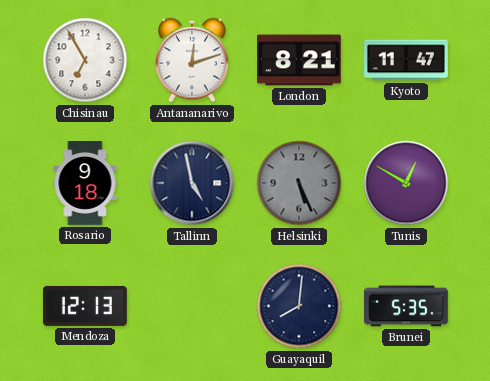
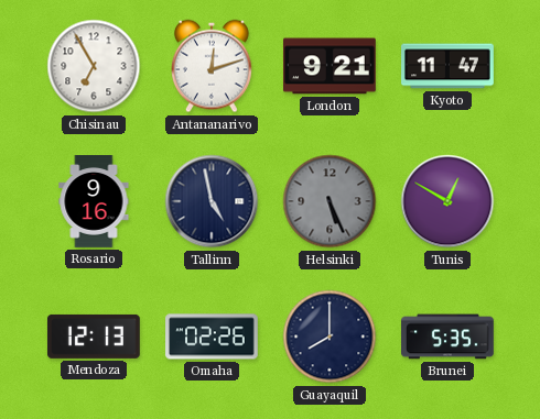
London: 8:21 -> 9:21
Rosario: 9:18 -> 9:16
Omaha: none -> 02:26
Guayaquil: 8:01 -> 8:00
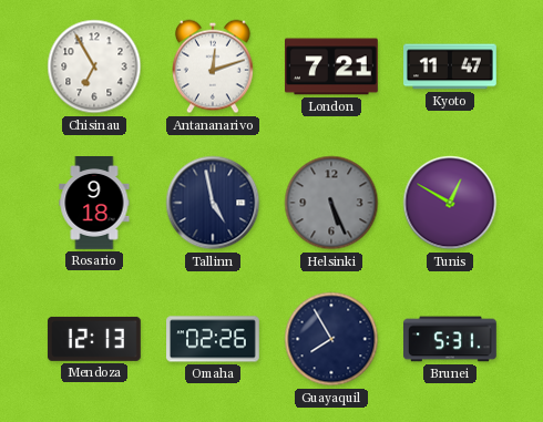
London: 9:21 -> 7:21
Rosario: 9:16 -> 9:18
Guayaquil: 8:00 -> 7:55
Brunei: 5:35 -> 5:31
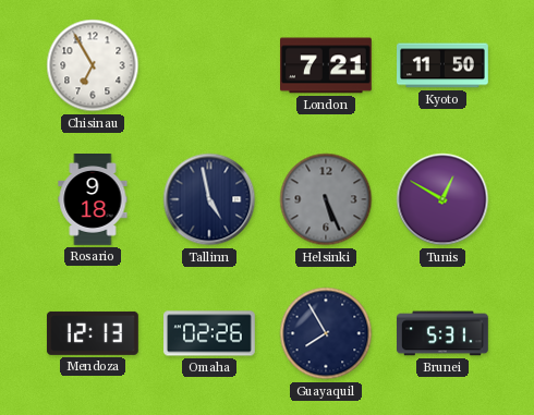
Antananarivo: 12:12 -> none
Kyoto: 11:47 -> 11:50
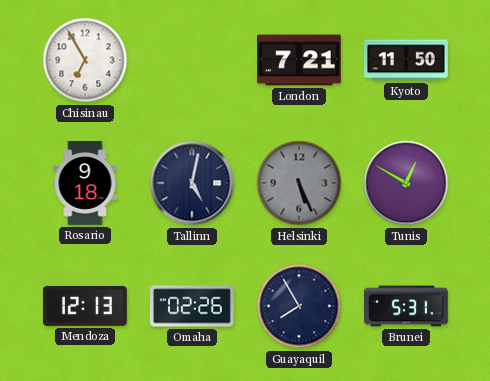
Tallinn: 4:58 -> 5:02
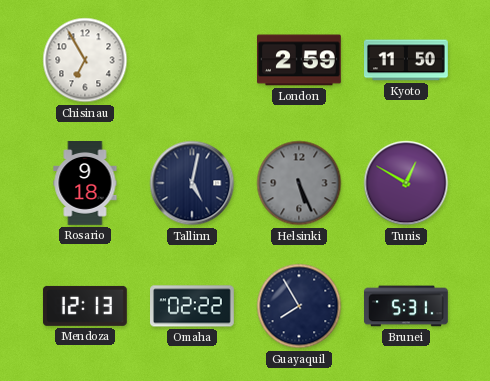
London: 7:21 -> 2:59
Omaha: 02:26 -> 02:22
